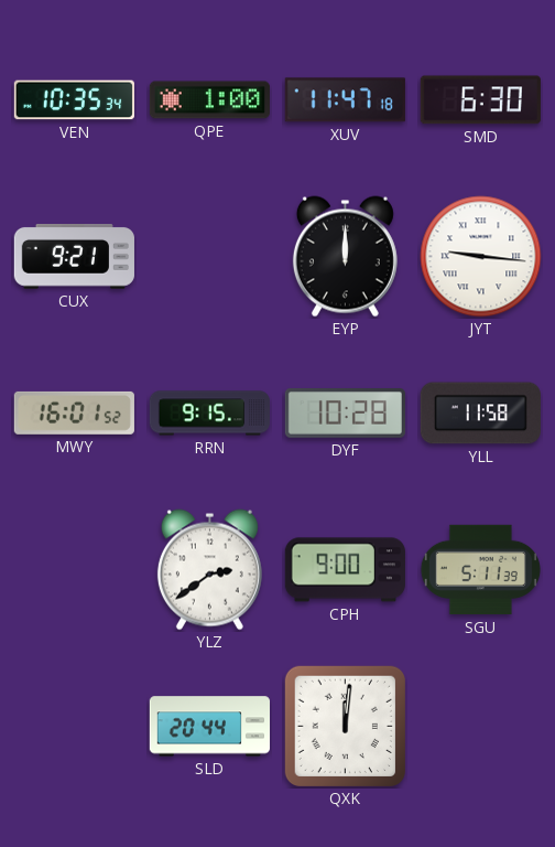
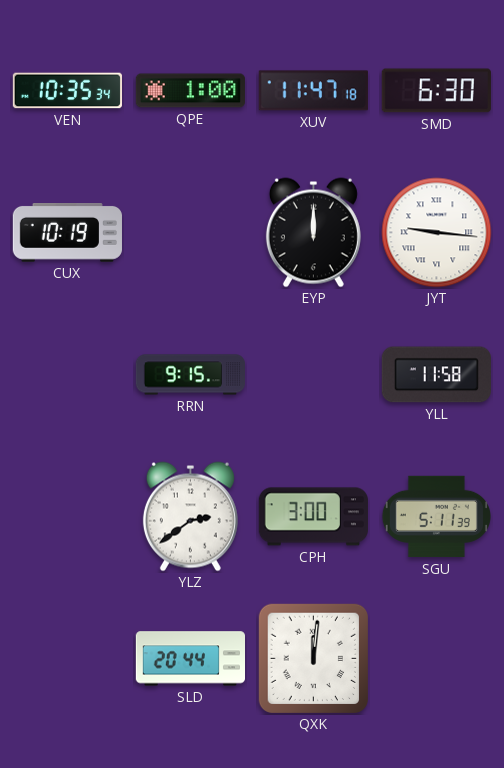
CUX: 9:21 -> 10:19
MWY: 16:01 -> none
DYF: 10:28 -> none
CPH: 9:00 -> 3:00
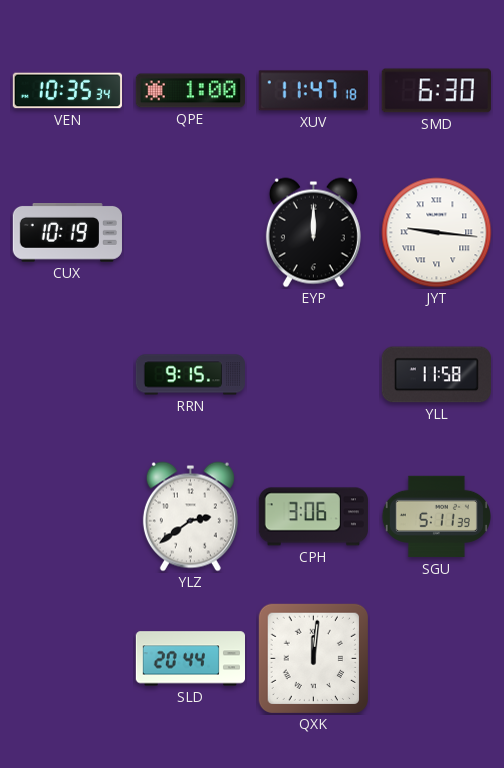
CPH: 3:00 -> 3:06
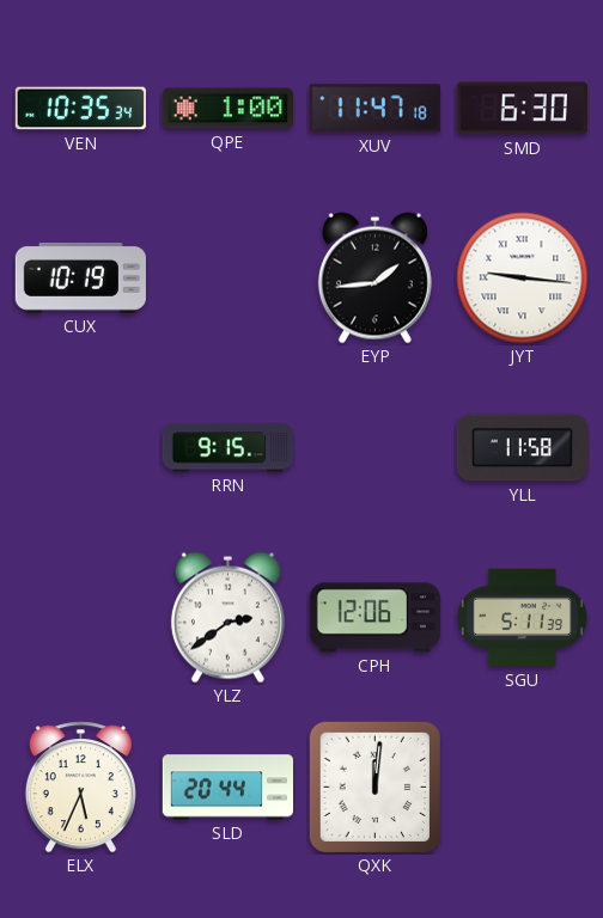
EYP: 12:00 -> 1:44
CPH: 3:06 -> 12:06
ELX: none -> 5:34
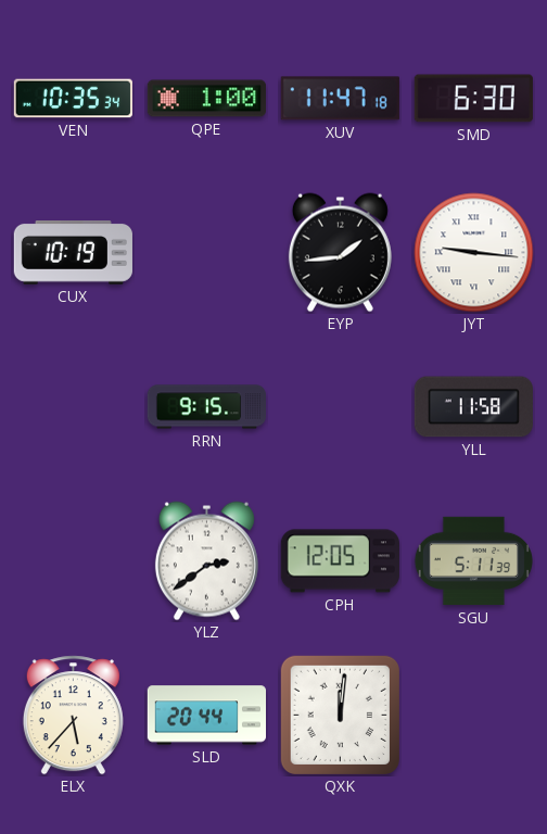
CPH: 12:06 -> 12:05
ELX: 5:34 -> 5:37
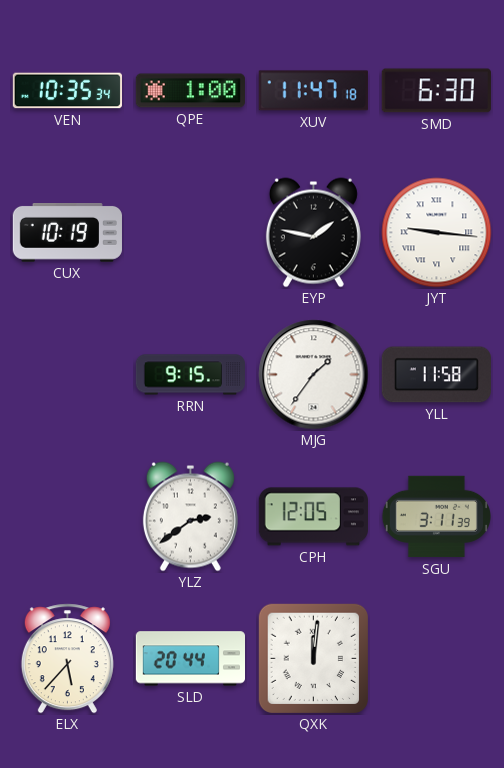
EYP: 1:44 -> 1:47
MJG: none -> 1:36
SGU: 5:11 -> 3:11
